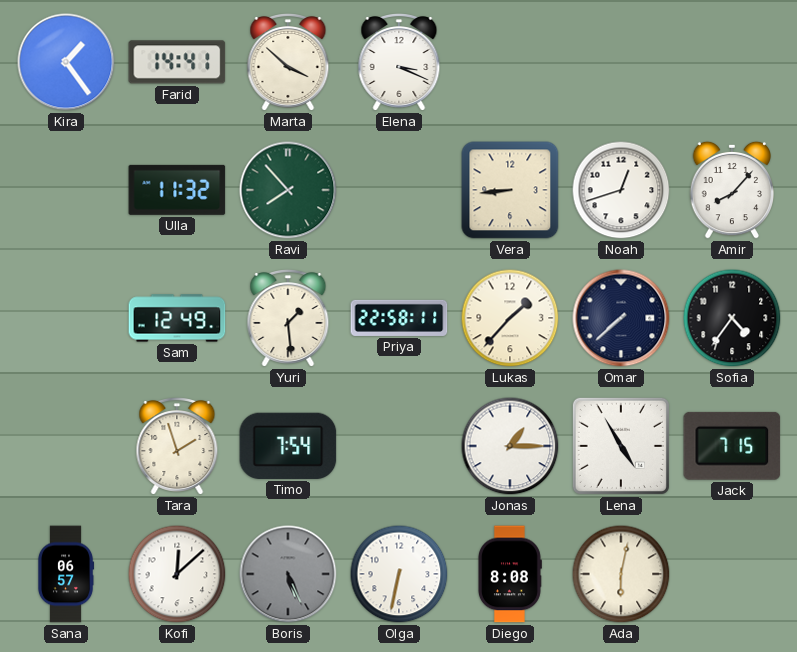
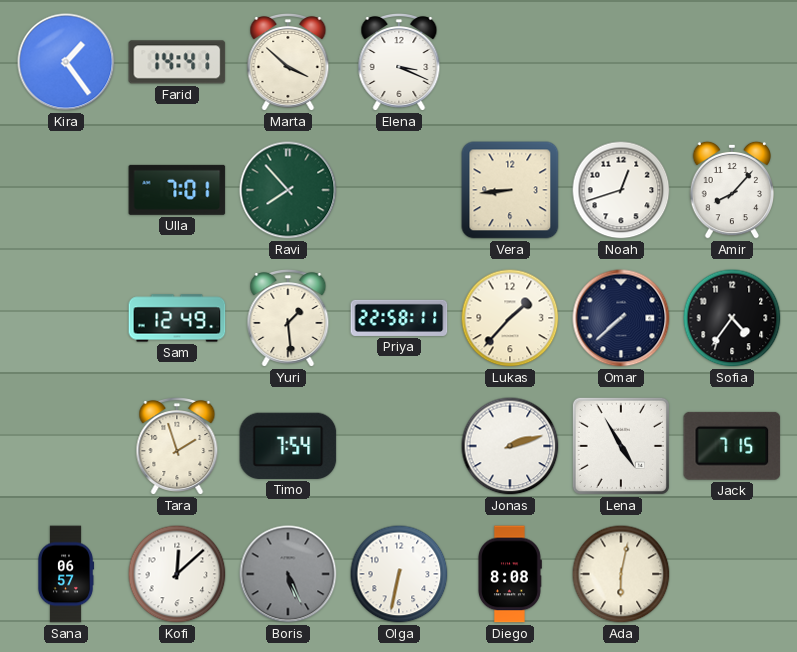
Ulla: 11:32 -> 7:01
Jonas: 1:15 -> 2:12
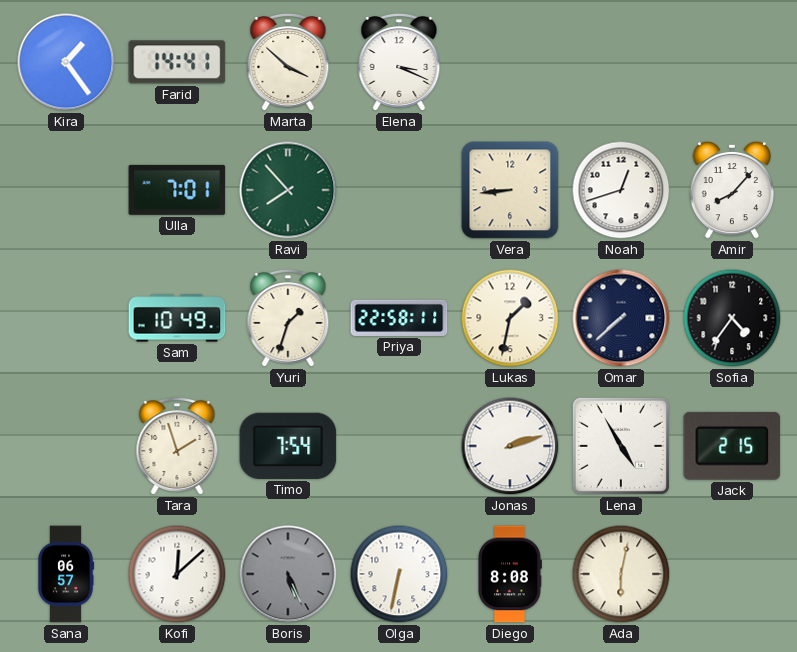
Sam: 12:49 -> 10:49
Yuri: 1:29 -> 1:33
Lukas: 1:37 -> 1:32
Jack: 7:15 -> 2:15
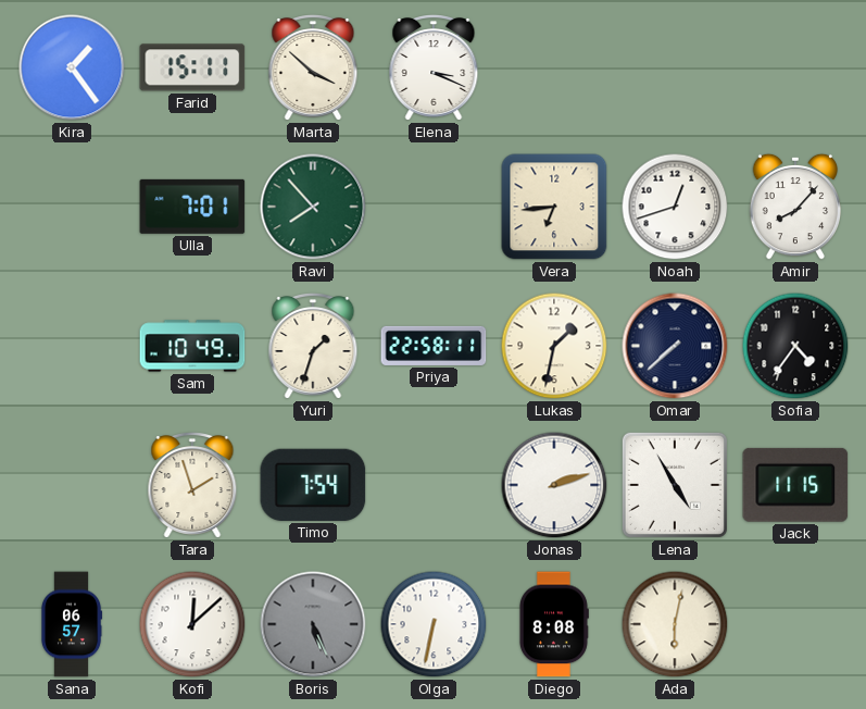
Farid: 14:41 -> 15:11
Vera: 8:44 -> 6:44
Jack: 2:15 -> 11:15
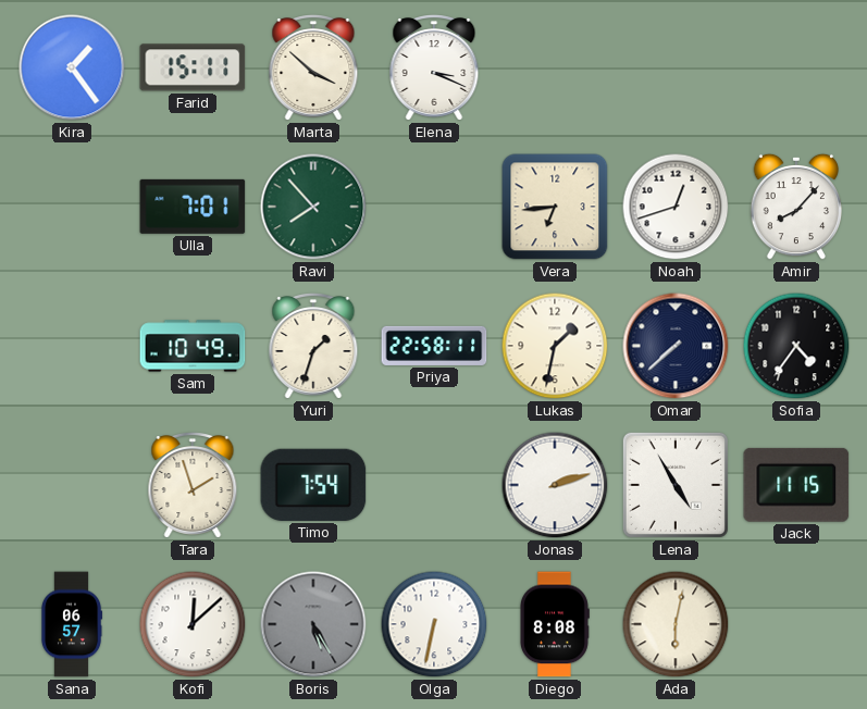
Boris: 5:26 -> 5:25
